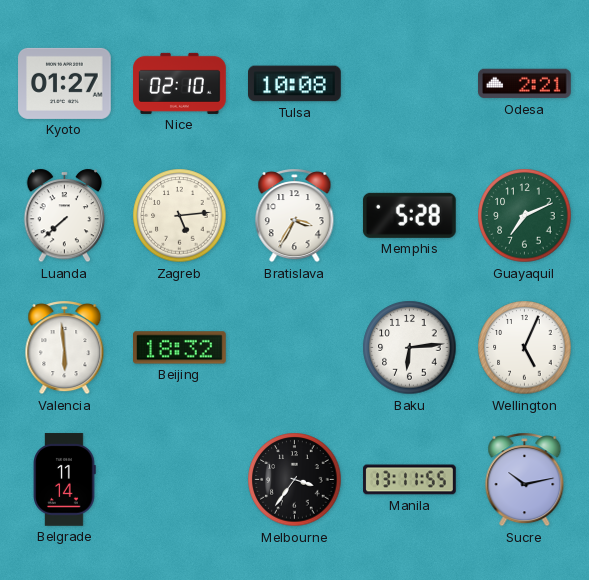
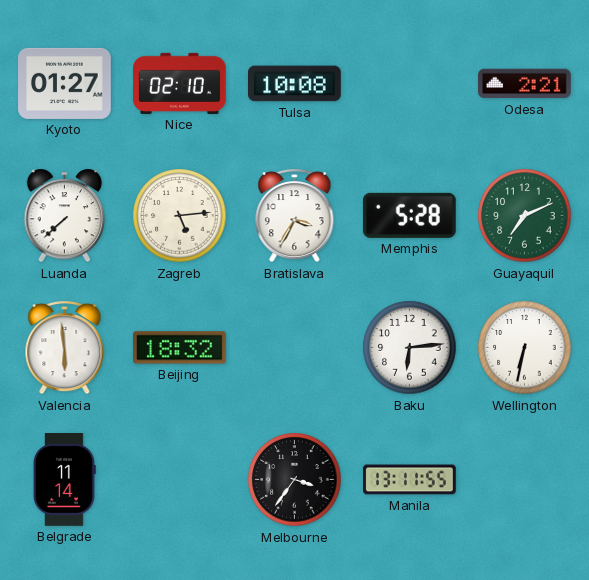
Wellington: 5:04 -> 6:32
Sucre: 10:13 -> none
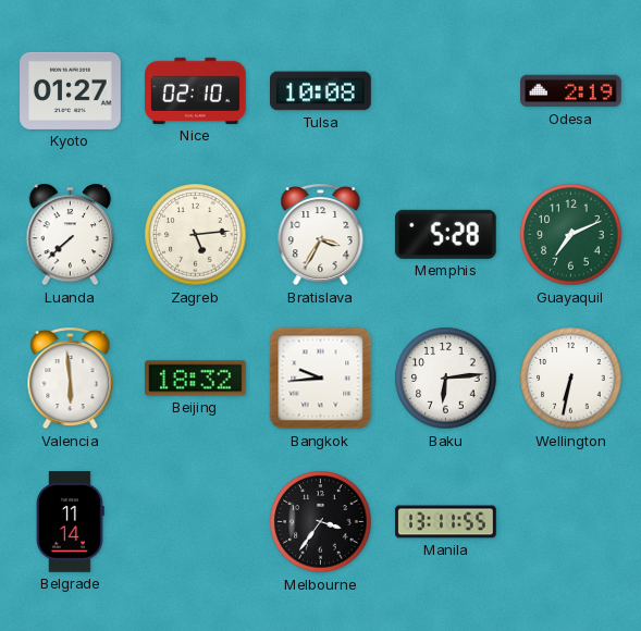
Odesa: 2:21 -> 2:19
Bangkok: none -> 9:44
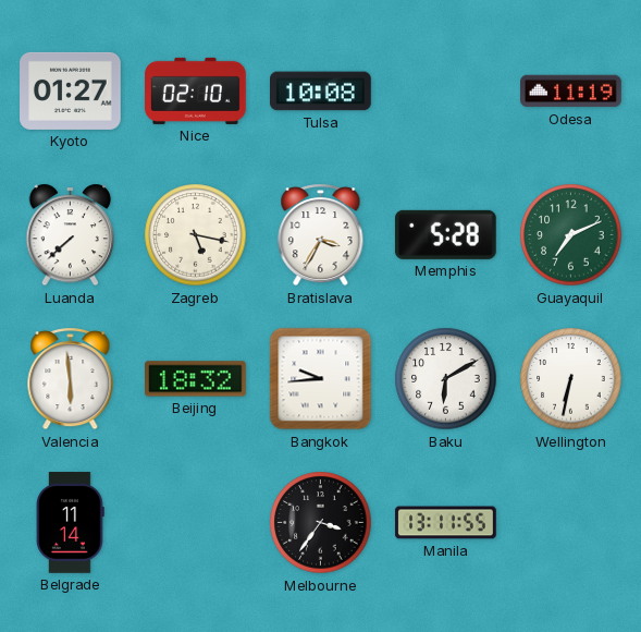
Odesa: 2:19 -> 11:19
Zagreb: 5:14 -> 5:17
Baku: 6:14 -> 6:10
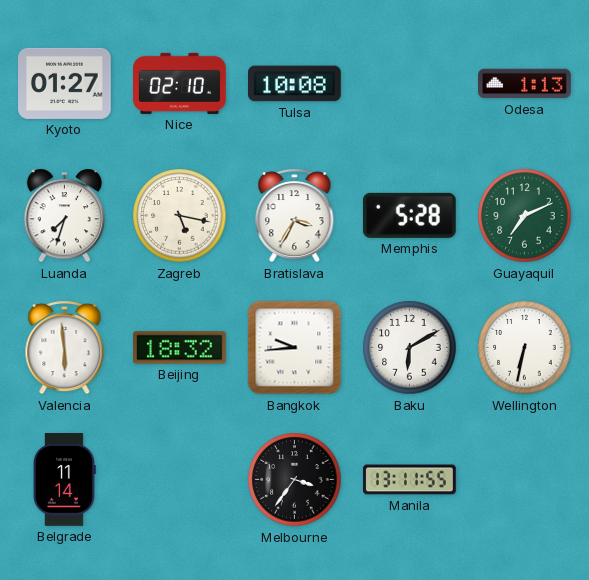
Odesa: 11:19 -> 1:13
Luanda: 7:38 -> 7:33
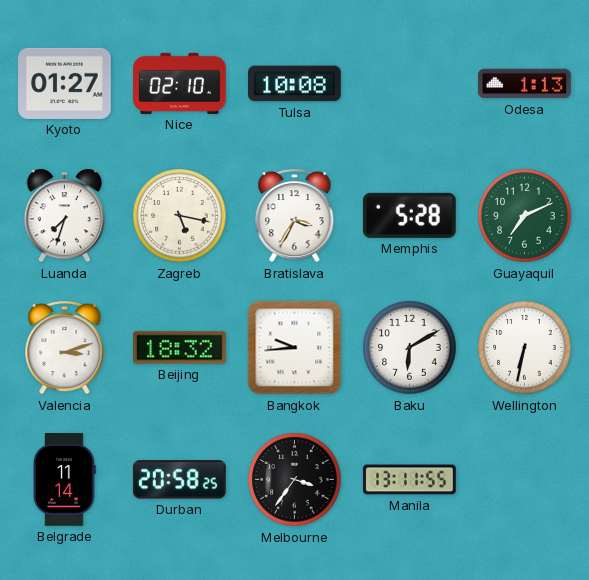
Valencia: 5:59 -> 3:12
Durban: none -> 20:58
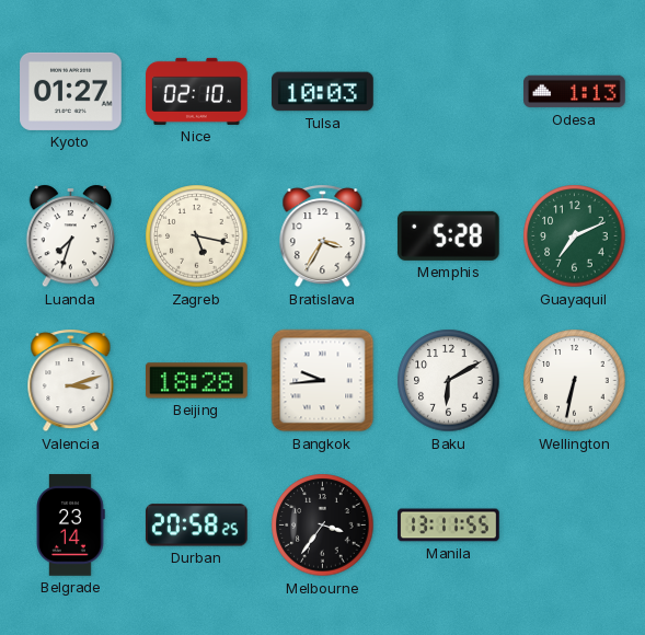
Tulsa: 10:08 -> 10:03
Beijing: 18:32 -> 18:28
Belgrade: 11:14 -> 23:14
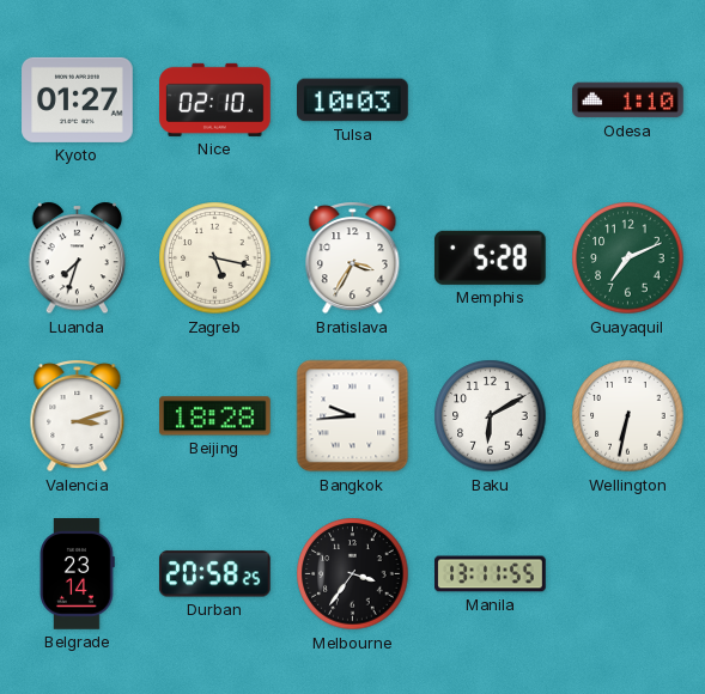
Odesa: 1:13 -> 1:10
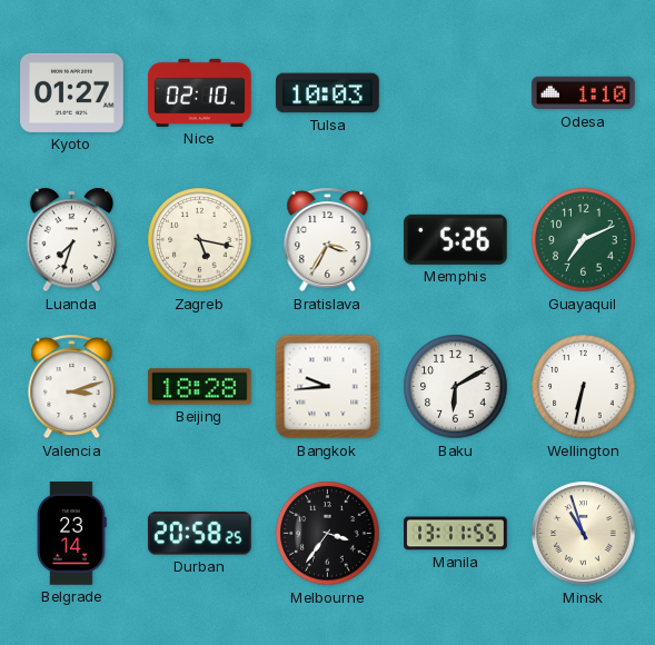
Memphis: 5:28 -> 5:26
Minsk: none -> 10:57
